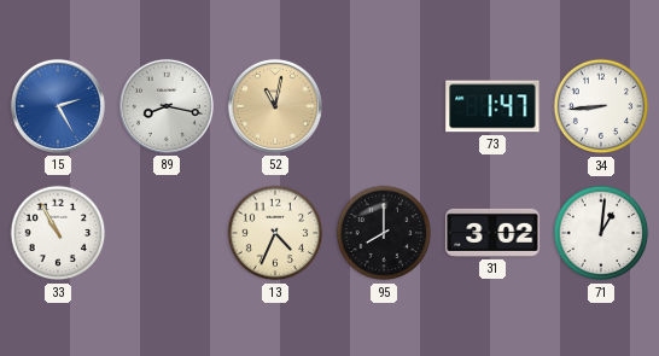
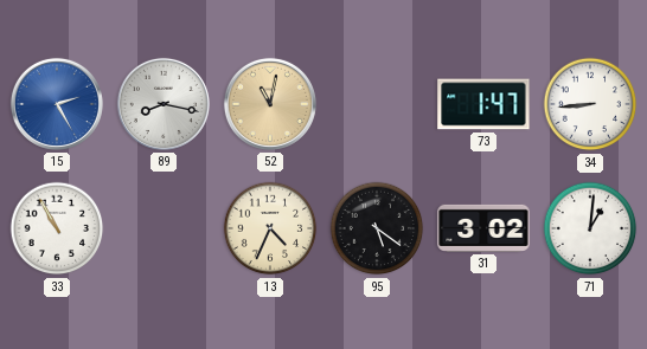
95: 8:00 -> 5:21
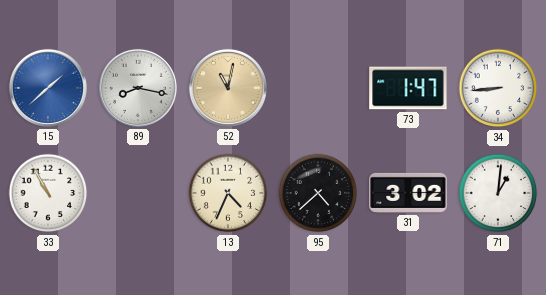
15: 2:25 -> 1:38
95: 5:21 -> 4:38
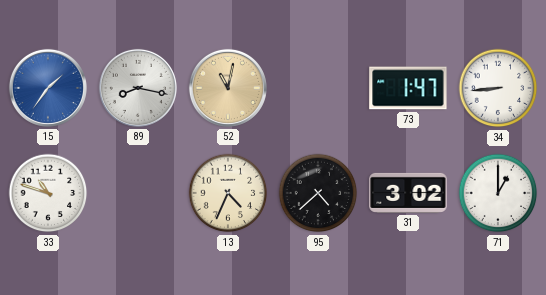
15: 1:38 -> 1:36
33: 10:55 -> 10:48
71: 1:01 -> 1:00
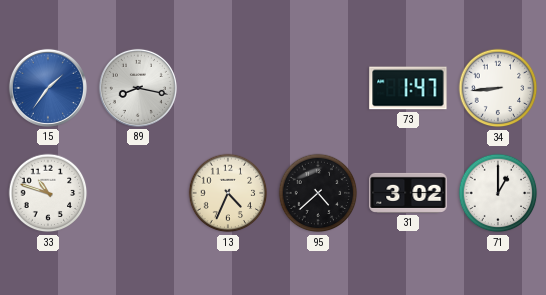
52: 11:02 -> none
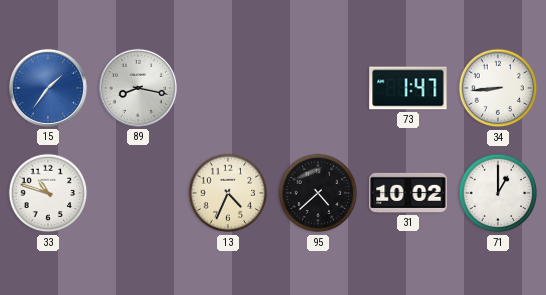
31: 3:02 -> 10:02
